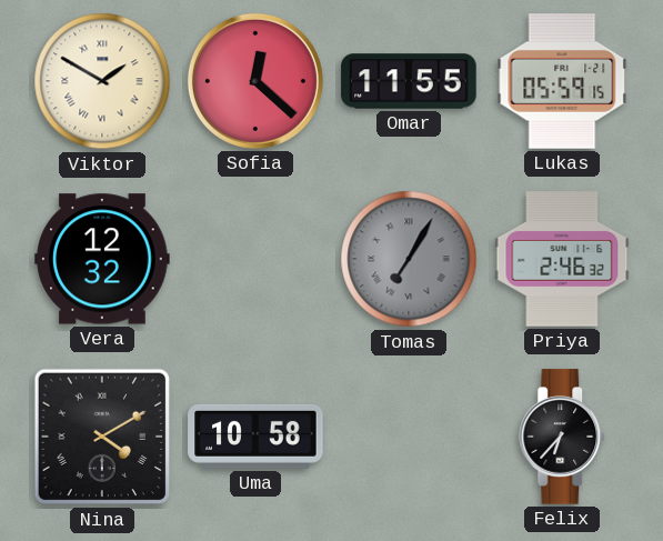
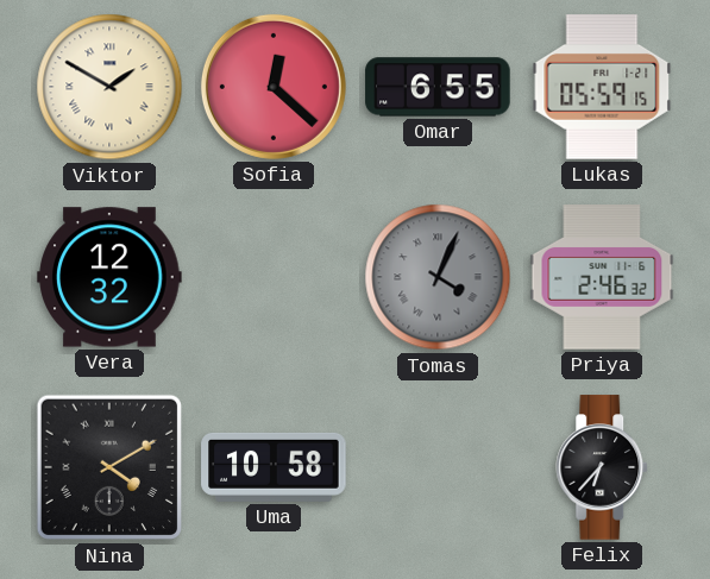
Omar: 11:55 -> 6:55
Tomas: 7:05 -> 4:04
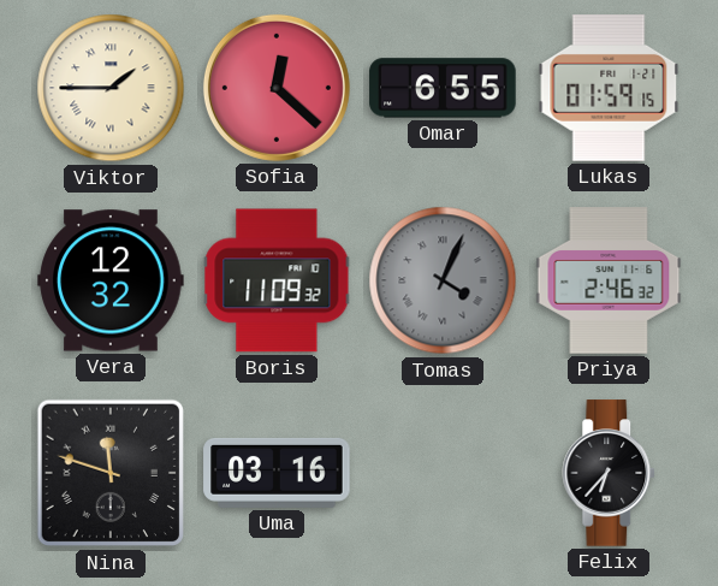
Viktor: 1:50 -> 1:45
Lukas: 05:59 -> 01:59
Boris: none -> 11:09
Nina: 4:10 -> 11:48
Uma: 10:58 -> 03:16
